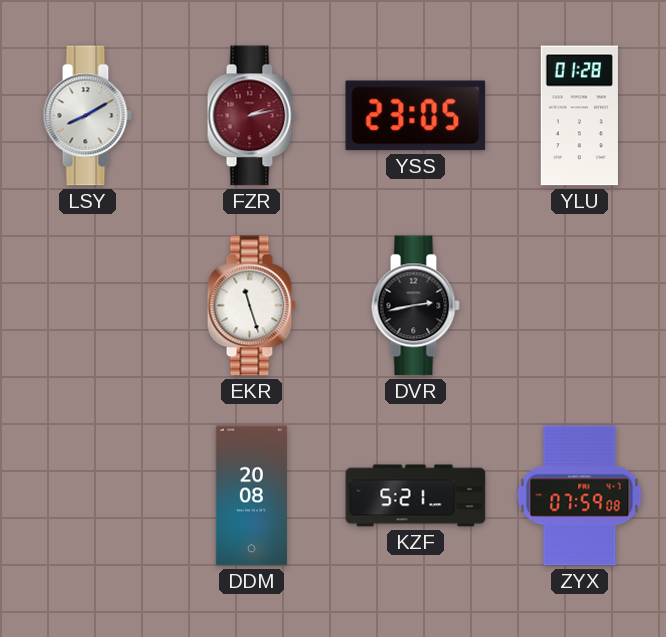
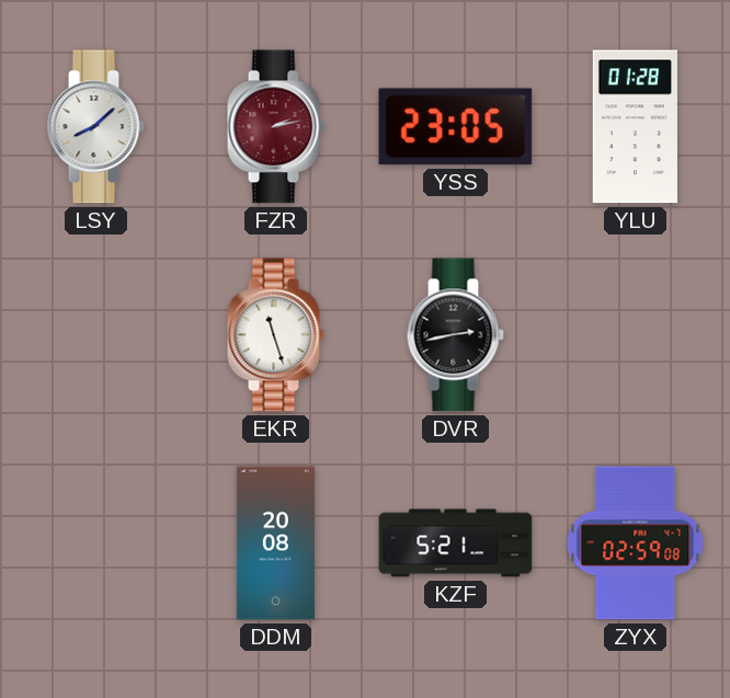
LSY: 8:10 -> 8:08
ZYX: 07:59 -> 02:59
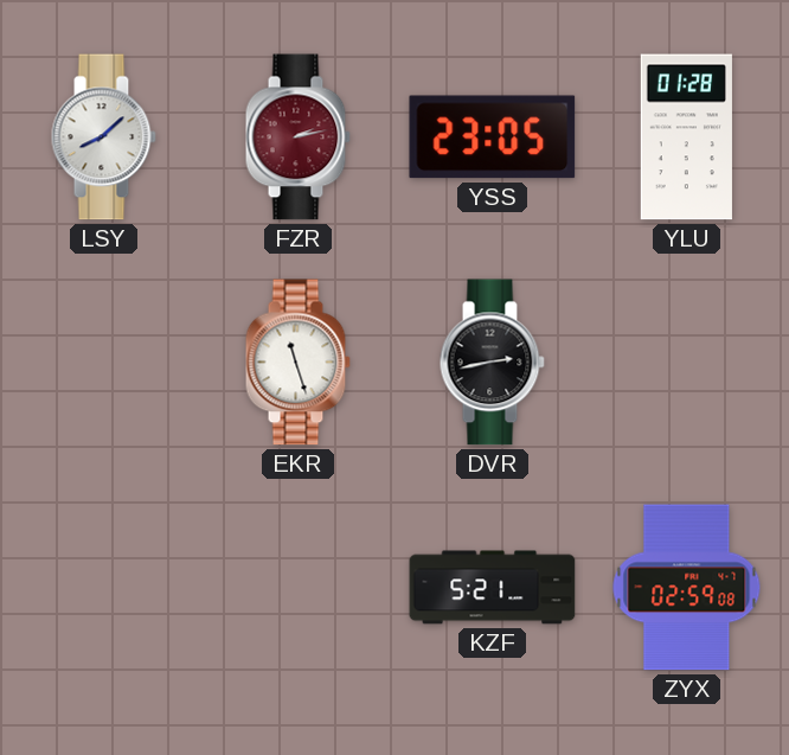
DDM: 20:08 -> none
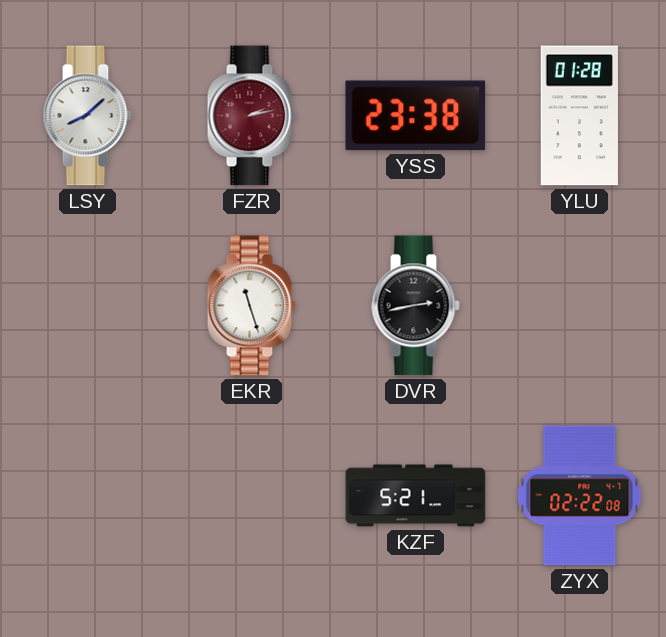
YSS: 23:05 -> 23:38
ZYX: 02:59 -> 02:22
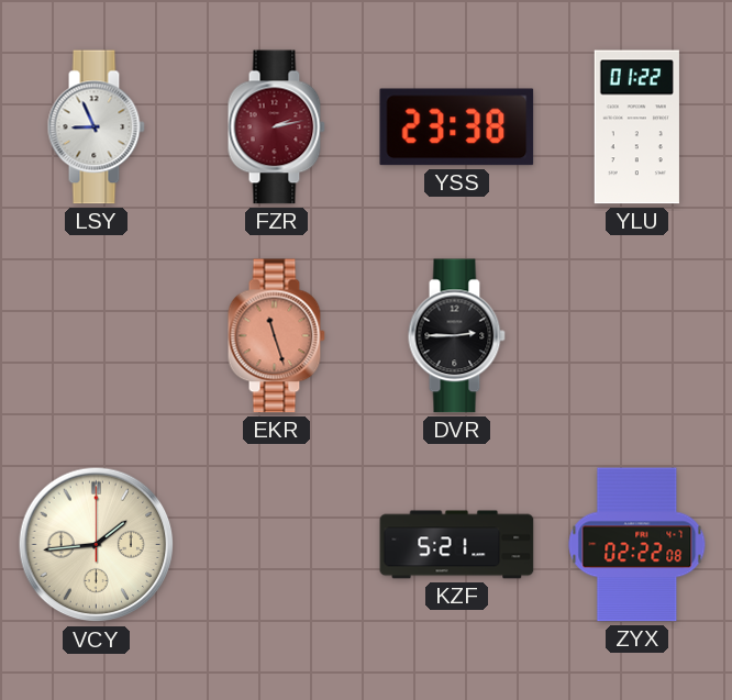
LSY: 8:08 -> 8:56
YLU: 01:28 -> 01:22
EKR dial: white -> salmon
DVR: 2:43 -> 2:45
VCY: none -> 1:44
